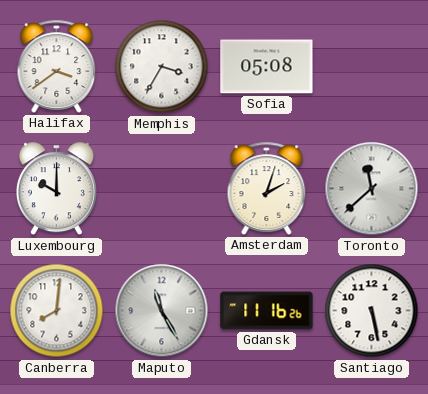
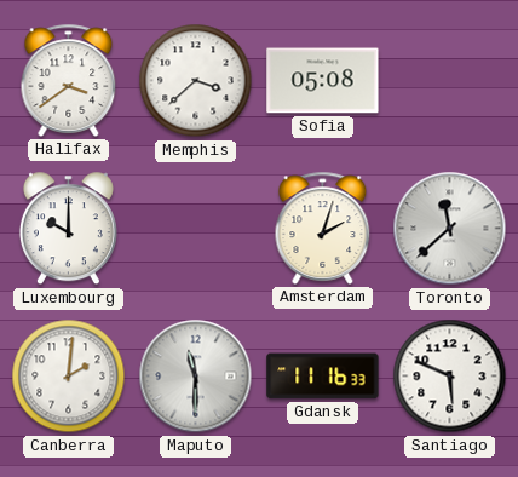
Memphis: 3:35 -> 3:38
Canberra: 8:01 -> 2:01
Maputo: 11:25 -> 11:30
Gdansk: 11:16:26 -> 11:16:33
Santiago: 5:28 -> 5:49
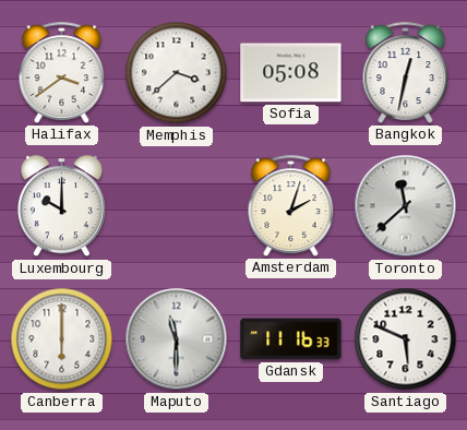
Bangkok: none -> 12:32
Canberra: 2:01 -> 6:00
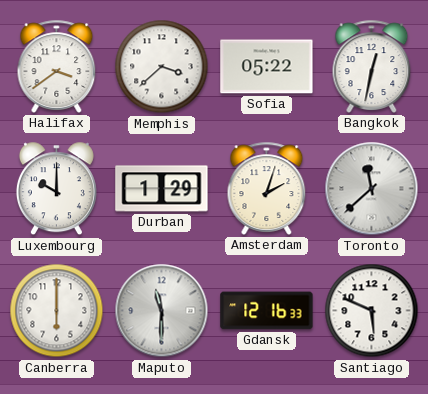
Sofia: 05:08 -> 05:22
Durban: none -> 1:29
Gdansk: 11:16 -> 12:16
